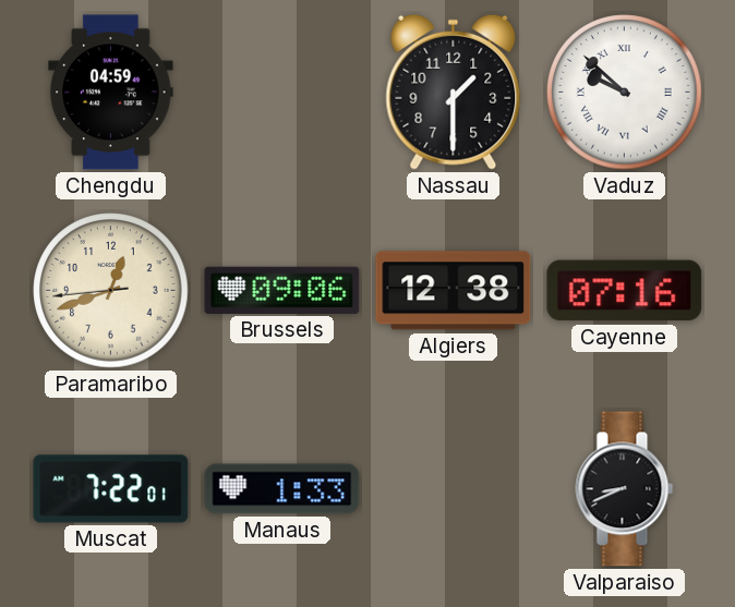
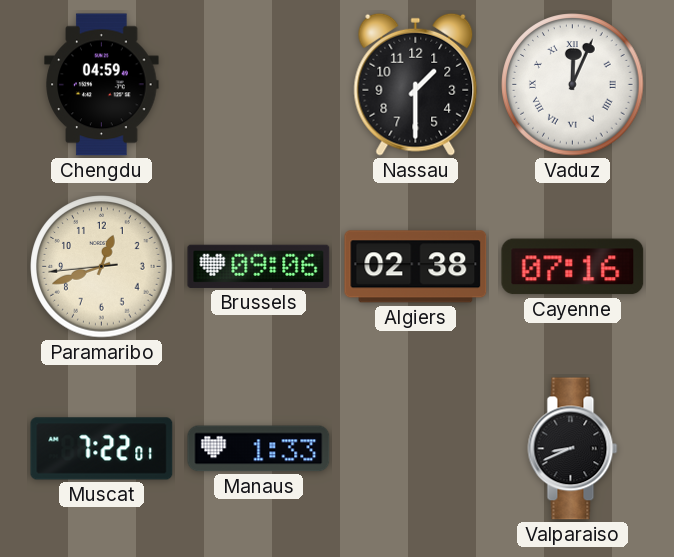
Vaduz: 9:52 -> 12:04
Algiers: 12:38 -> 02:38
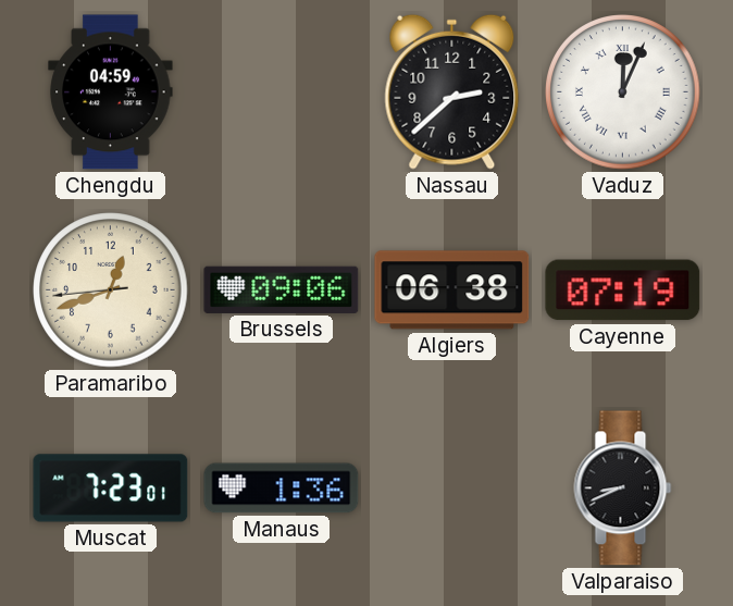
Nassau: 1:30 -> 2:38
Algiers: 02:38 -> 06:38
Cayenne: 07:16 -> 07:19
Muscat: 7:22 -> 7:23
Manaus: 1:33 -> 1:36
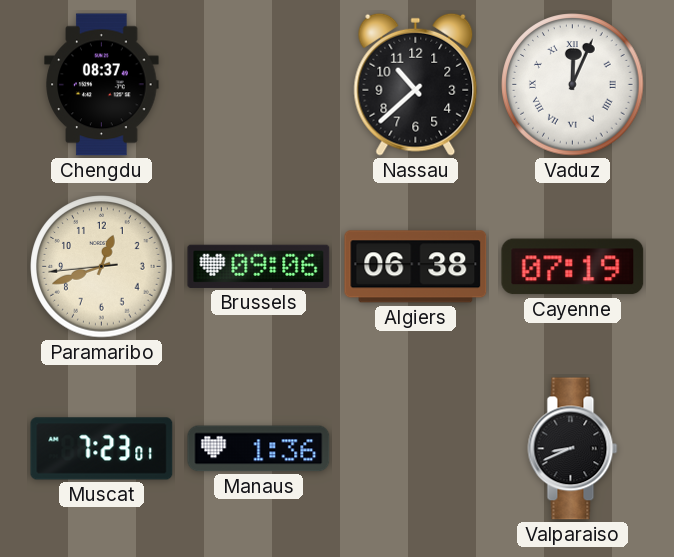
Chengdu: 04:59 -> 08:37
Nassau: 2:38 -> 10:38
